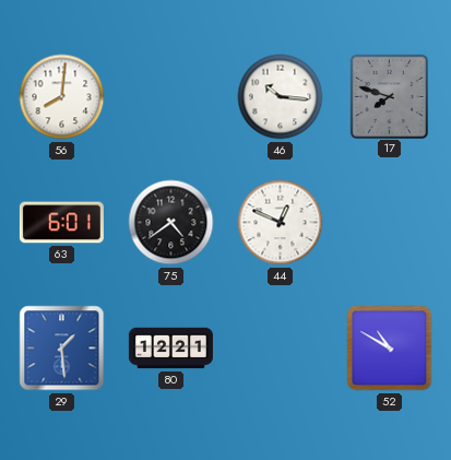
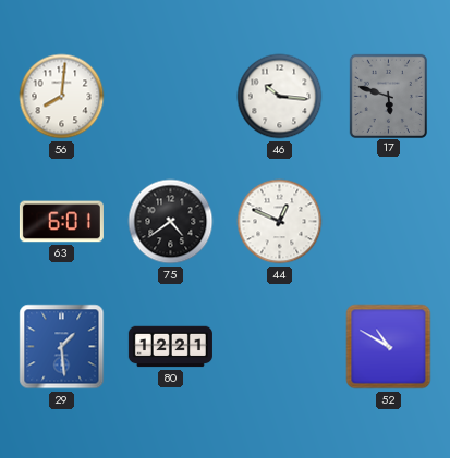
17: 7:48 -> 5:48
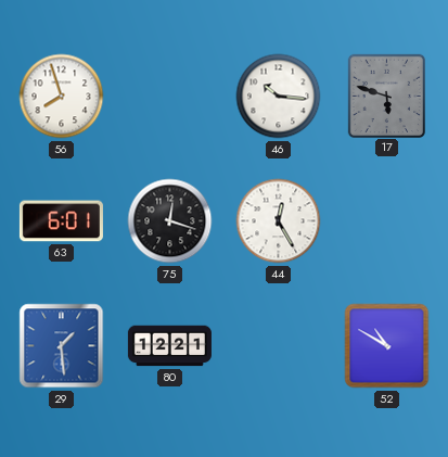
56: 8:01 -> 7:57
75: 4:39 -> 12:18
44: 12:49 -> 12:25
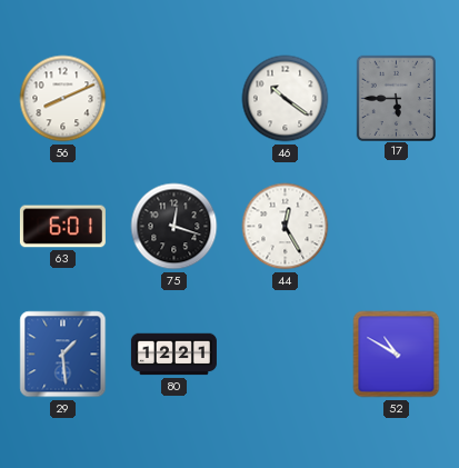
56: 7:57 -> 8:11
46: 10:16 -> 10:21
17: 5:48 -> 5:45
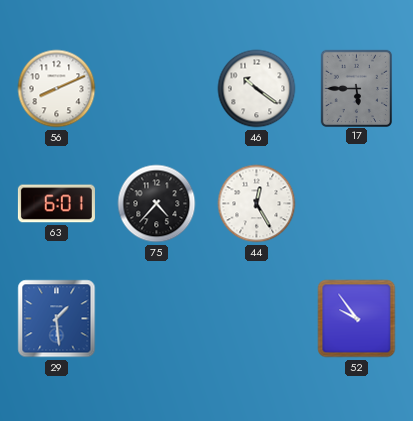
75: 12:18 -> 4:37
80: 12:21 -> none
52: 10:50 -> 9:54
